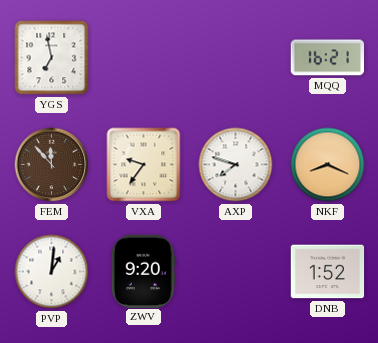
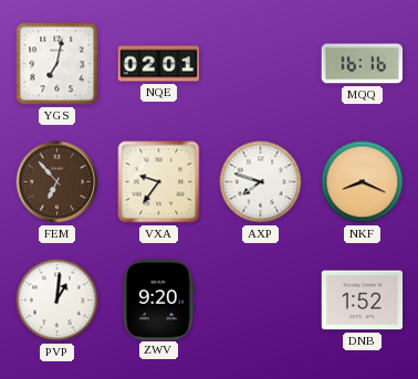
YGS: 6:58 -> 7:02
NQE: none -> 02:01
MQQ: 16:21 -> 16:16
FEM: 11:53 -> 6:53
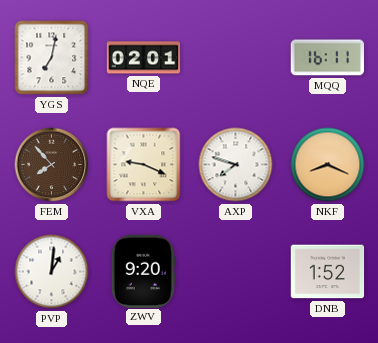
MQQ: 16:16 -> 16:11
FEM: 6:53 -> 7:53
VXA: 9:36 -> 9:19
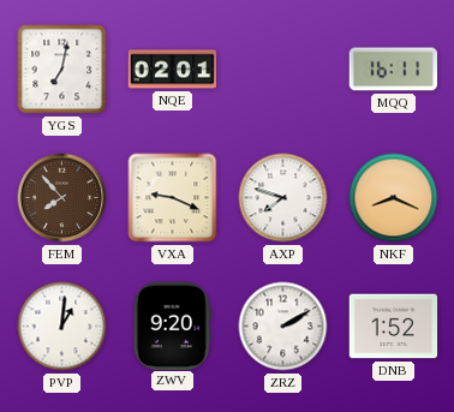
ZRZ: none -> 2:10
